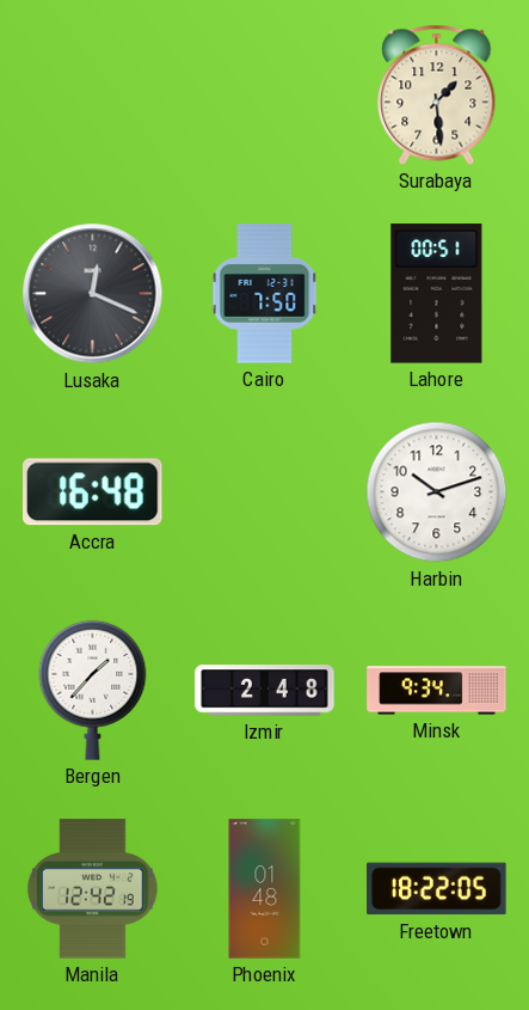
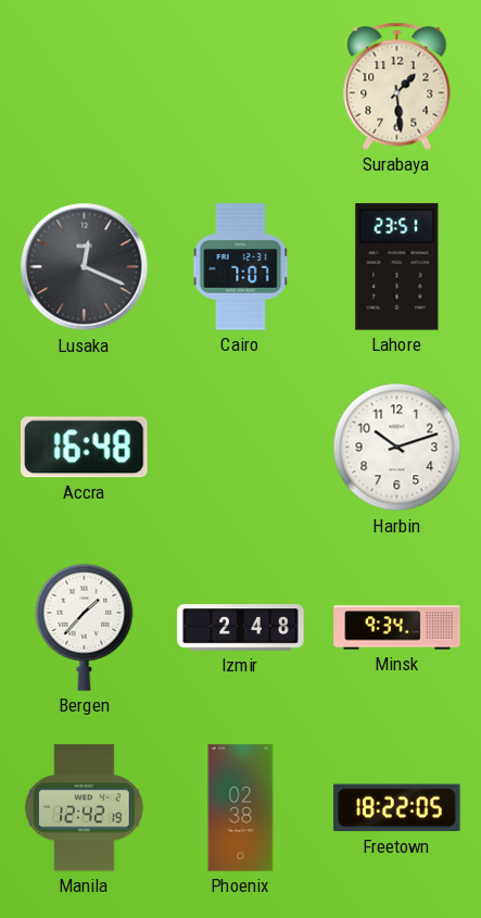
Cairo: 7:50 -> 7:07
Lahore: 00:51 -> 23:51
Phoenix: 01:48 -> 02:38
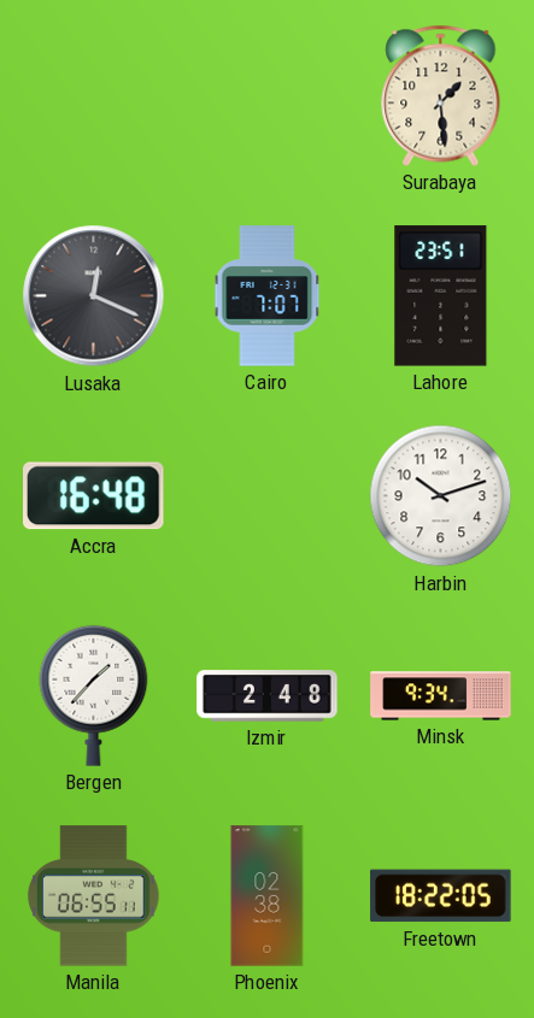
Manila: 12:42 -> 06:55
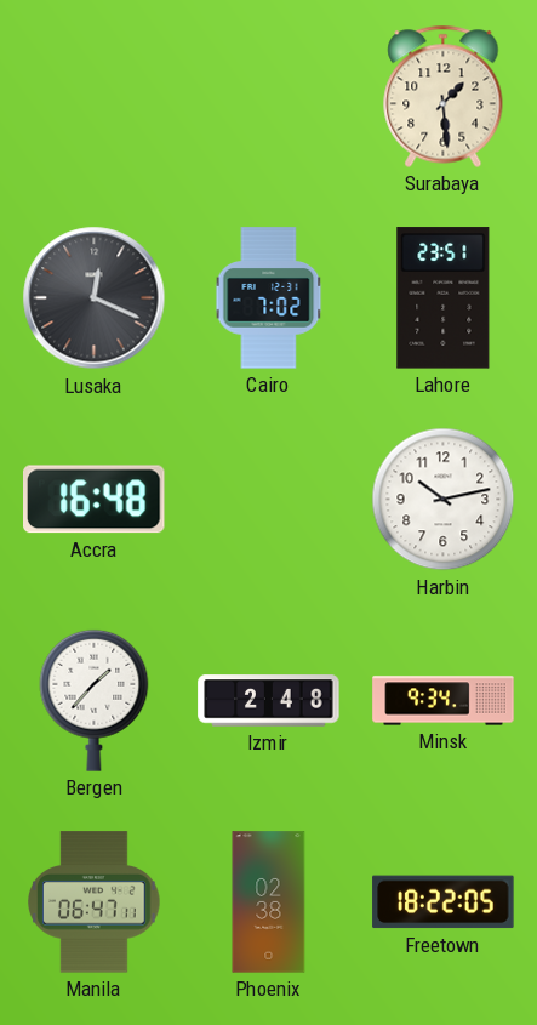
Cairo: 7:07 -> 7:02
Harbin: 10:12 -> 10:13
Manila: 06:55 -> 06:47
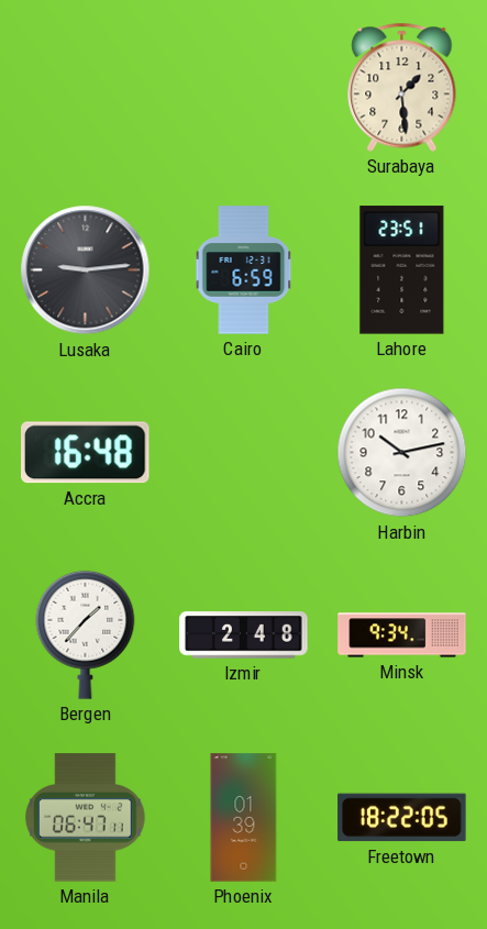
Lusaka: 12:19 -> 9:14
Cairo: 7:02 -> 6:59
Phoenix: 02:38 -> 01:39
